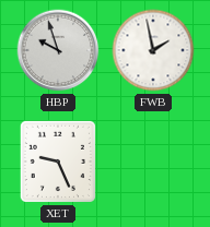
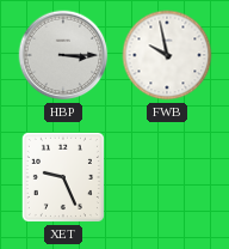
HBP: 9:57 -> 3:15
FWB: 1:58 -> 9:58
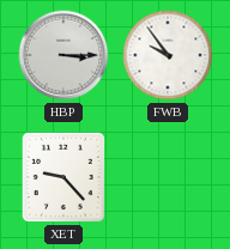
FWB: 9:58 -> 9:54
XET: 9:26 -> 9:23
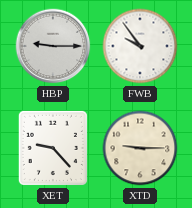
HBP: 3:15 -> 9:15
XTD: none -> 9:15
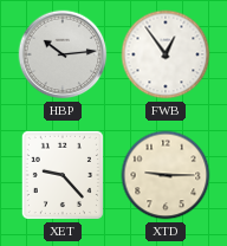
HBP: 9:15 -> 10:14
FWB: 9:54 -> 12:54
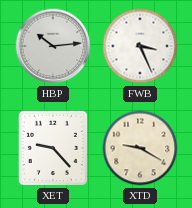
FWB: 12:54 -> 3:26
XTD: 9:15 -> 9:20
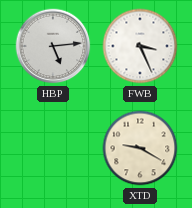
HBP: 10:14 -> 5:14
XET: 9:23 -> none
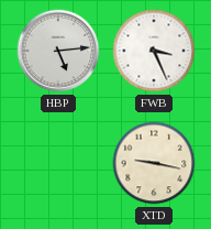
XTD: 9:20 -> 9:17
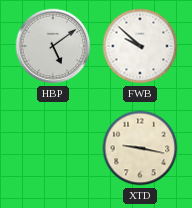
HBP: 5:14 -> 5:09
FWB: 3:26 -> 9:52
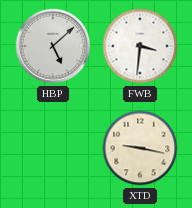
HBP: 5:09 -> 5:08
FWB: 9:52 -> 3:31
